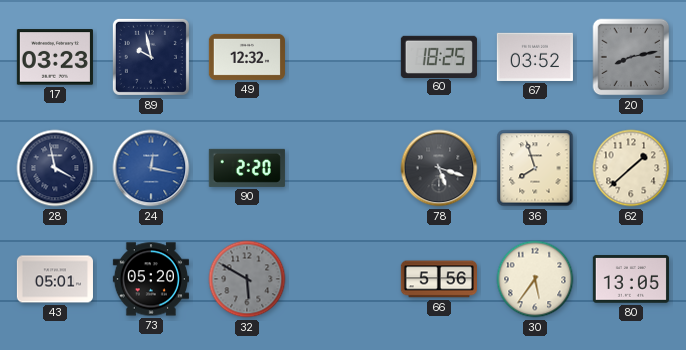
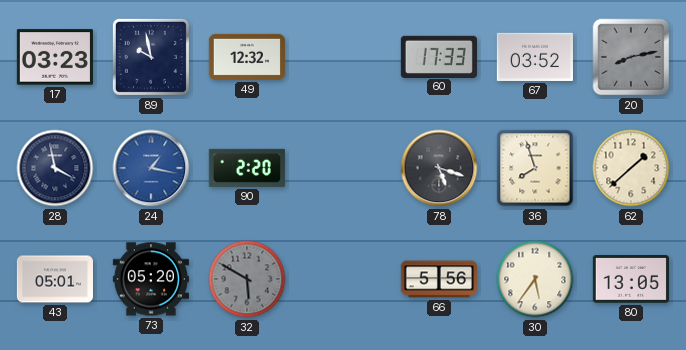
60: 18:25 -> 17:33
24: 12:17 -> 1:17
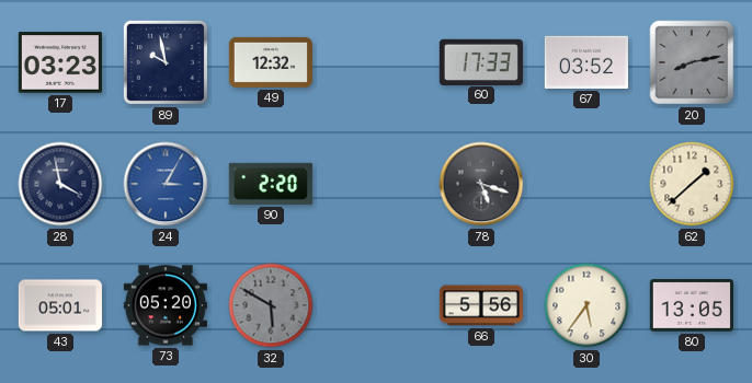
24: 1:17 -> 3:05
36: 7:57 -> none
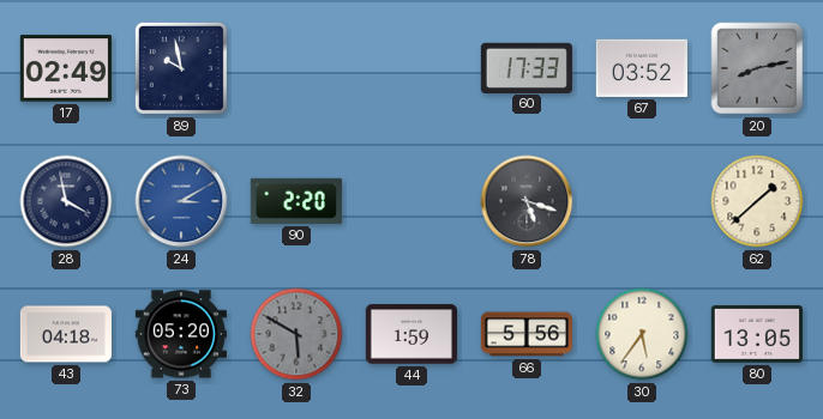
17: 03:23 -> 02:49
49: 12:32 -> none
24: 3:05 -> 3:10
43: 05:01 -> 04:18
44: none -> 1:59
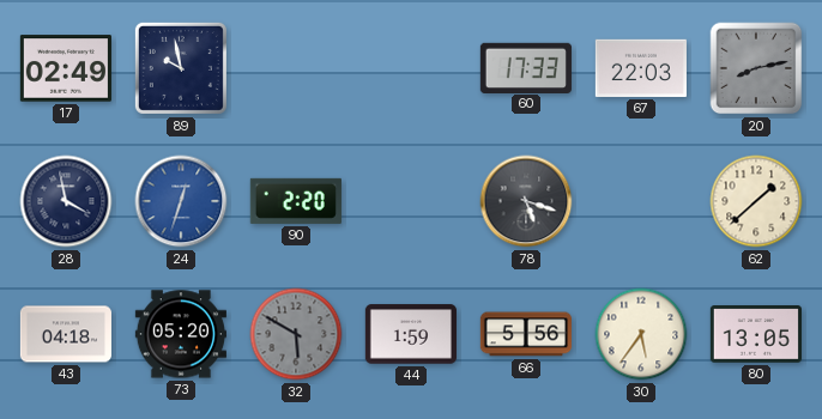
67: 03:52 -> 22:03
24: 3:10 -> 12:33
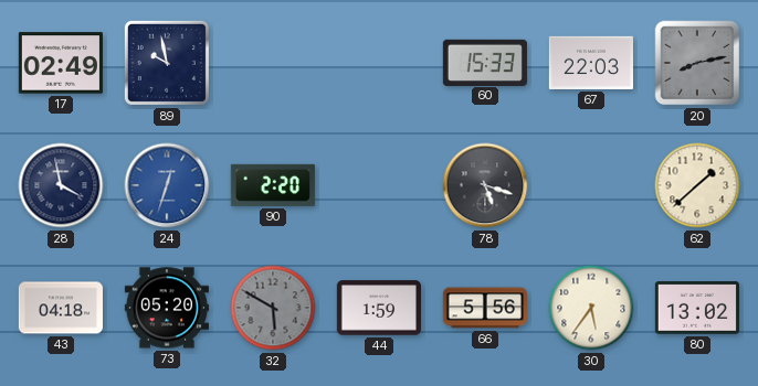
60: 17:33 -> 15:33
80: 13:05 -> 13:02
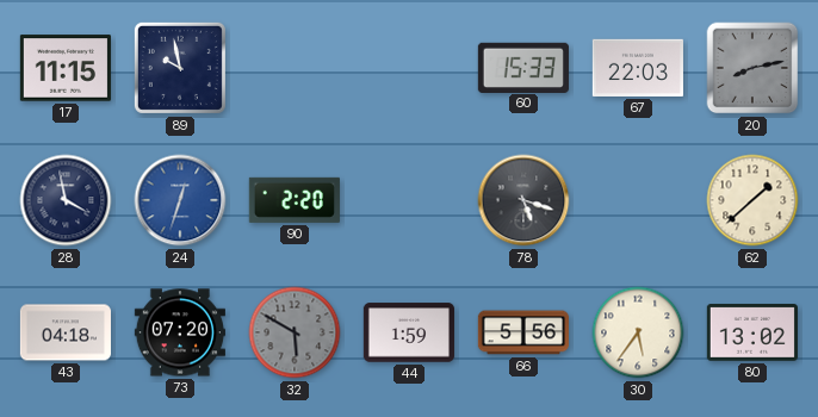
17: 02:49 -> 11:15
73: 05:20 -> 07:20
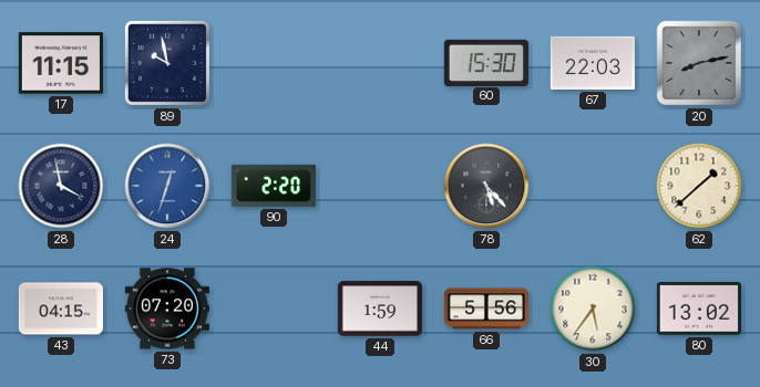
60: 15:33 -> 15:30
78: 5:18 -> 5:23
43: 04:18 -> 04:15
32: 5:50 -> none
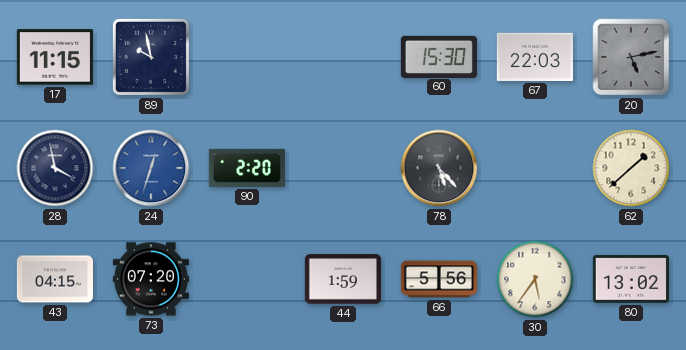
20: 8:13 -> 5:13
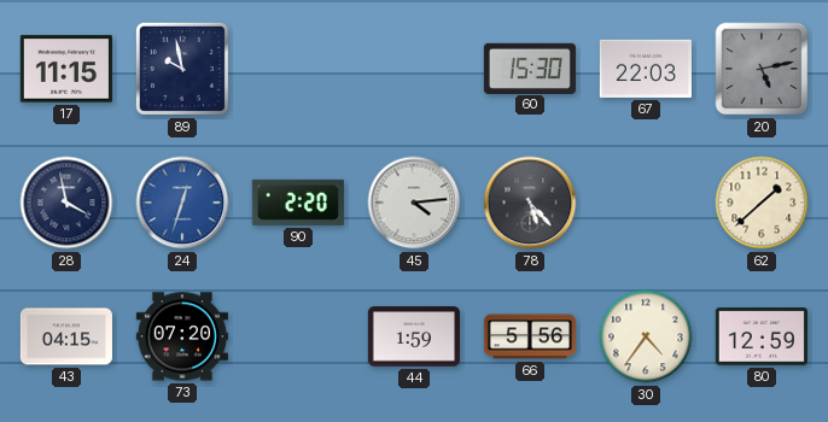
45: none -> 4:14
30: 5:36 -> 4:36
80: 13:02 -> 12:59
